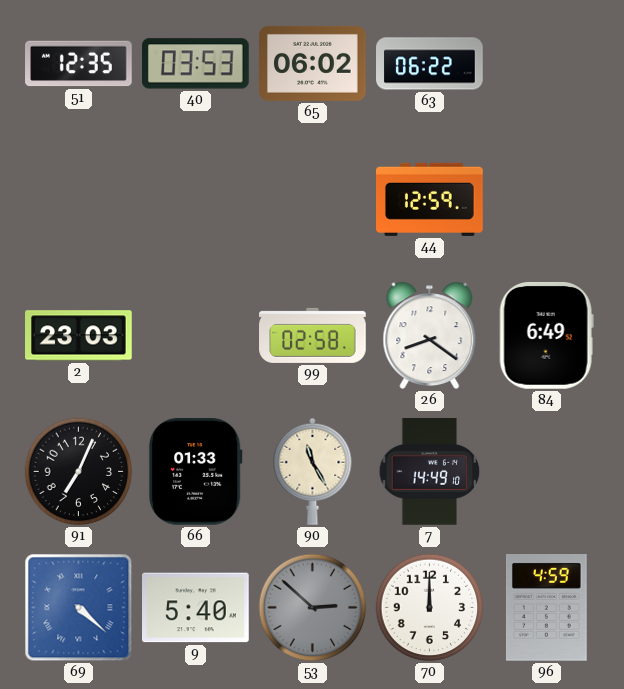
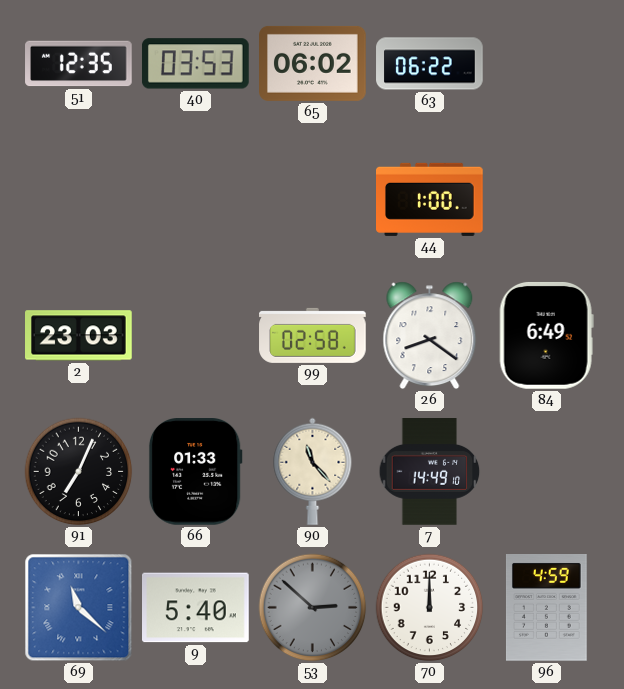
44: 12:59 -> 1:00
90: 11:25 -> 11:23
69: 4:22 -> 11:22
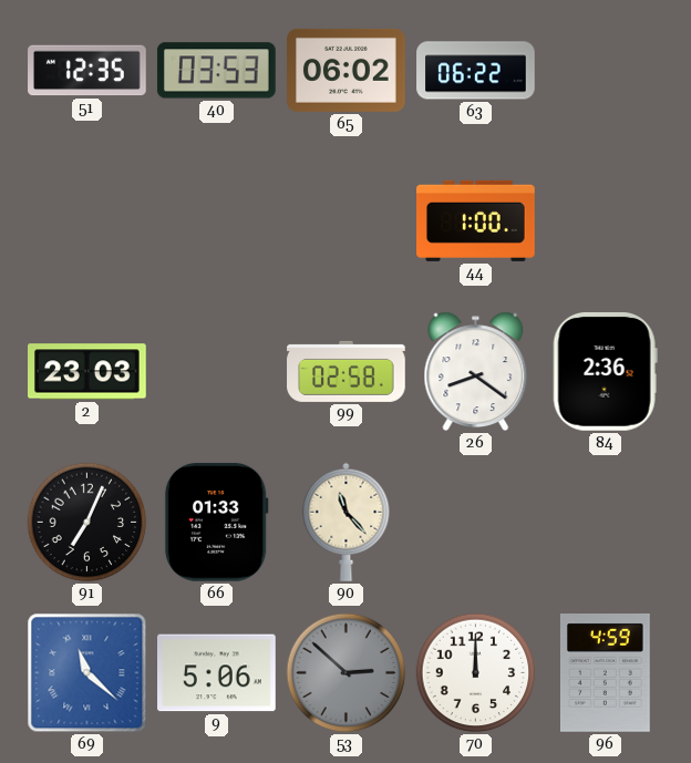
84: 6:49 -> 2:36
7: 14:49 -> none
9: 5:40 -> 5:06
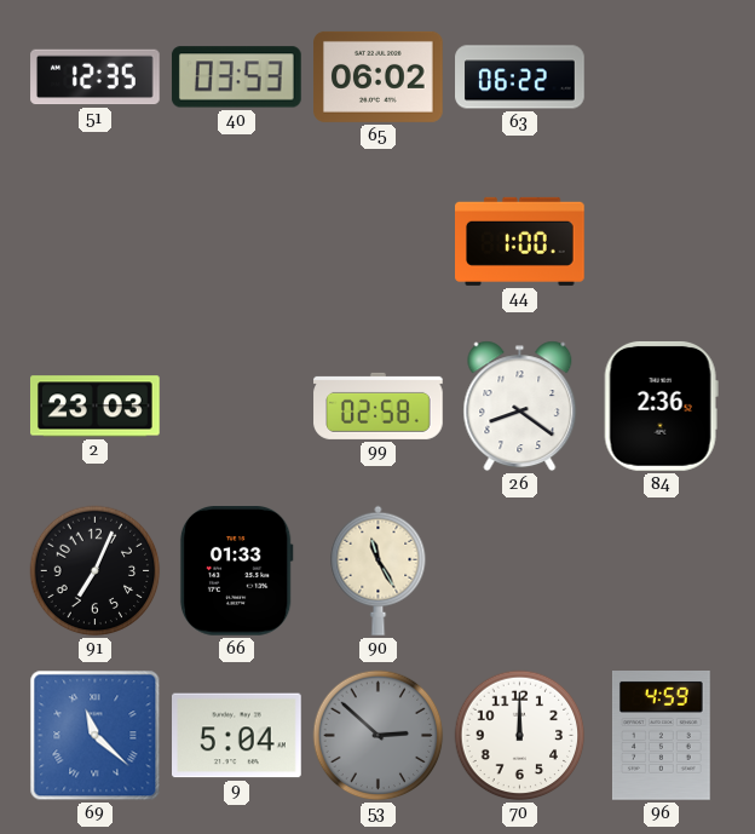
90: 11:23 -> 11:25
9: 5:06 -> 5:04
